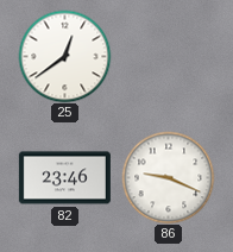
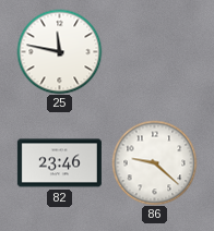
25: 12:39 -> 11:47
86: 9:19 -> 9:22
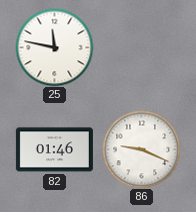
82: 23:46 -> 01:46
86: 9:22 -> 9:19
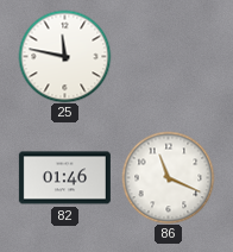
86: 9:19 -> 11:19
